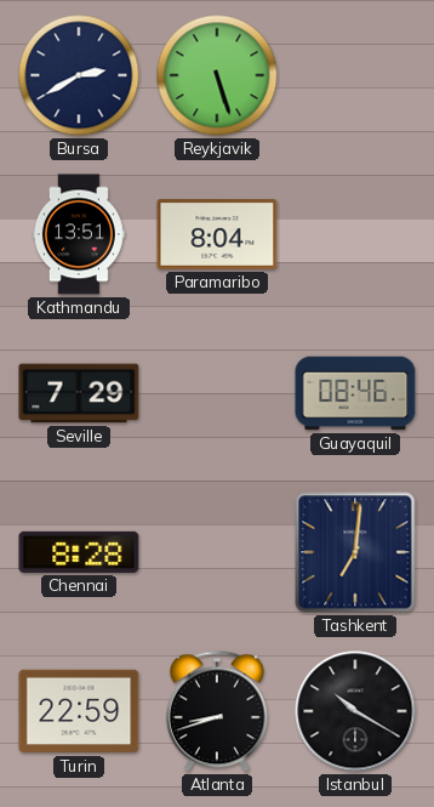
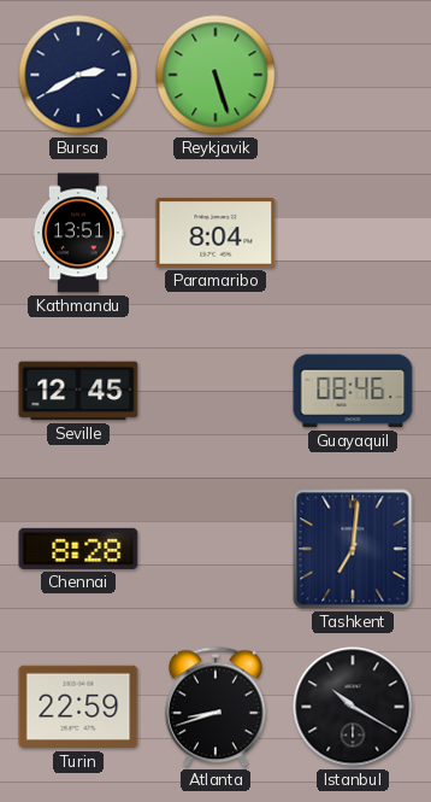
Seville: 7:29 -> 12:45
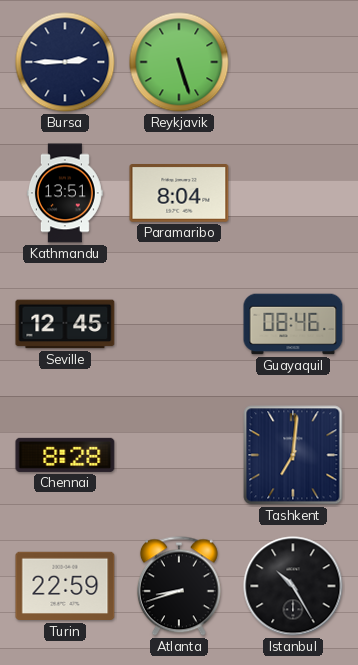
Bursa: 2:40 -> 2:45
Istanbul: 10:20 -> 10:25
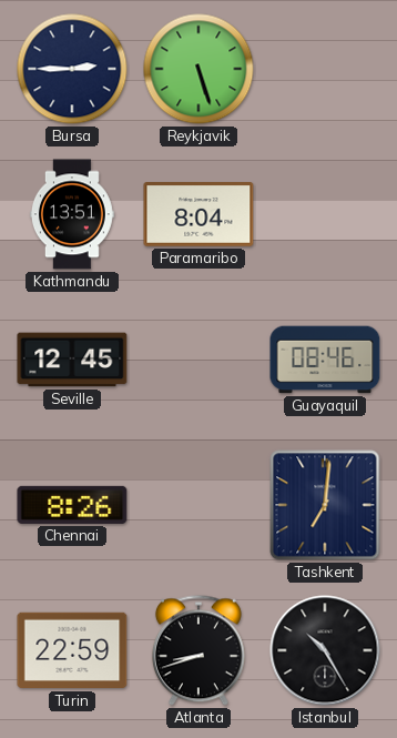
Chennai: 8:28 -> 8:26
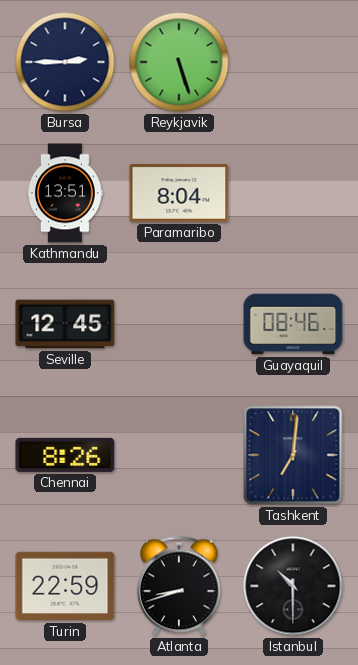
Istanbul: 10:25 -> 10:30
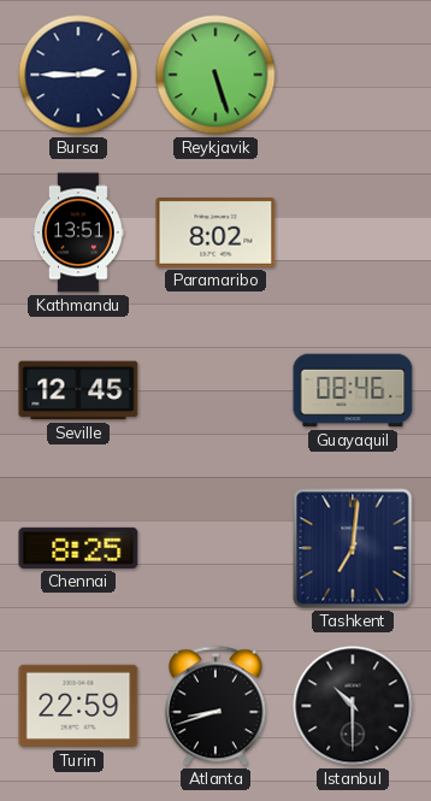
Paramaribo: 8:04 -> 8:02
Chennai: 8:26 -> 8:25
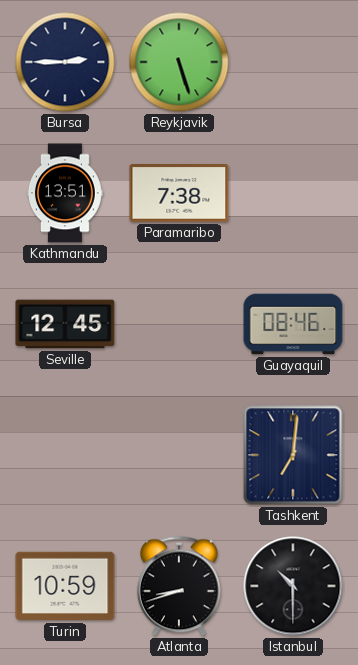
Paramaribo: 8:02 -> 7:38
Chennai: 8:25 -> none
Turin: 22:59 -> 10:59
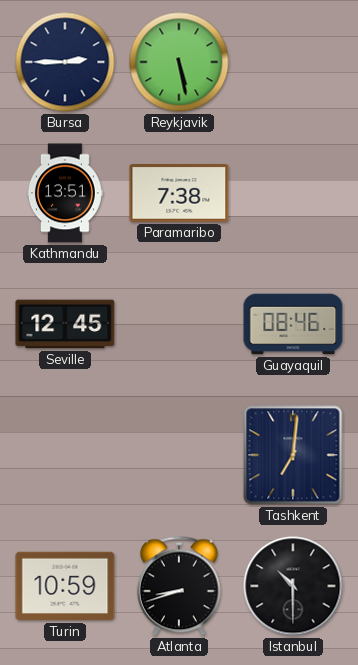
Reykjavik: 5:27 -> 5:28
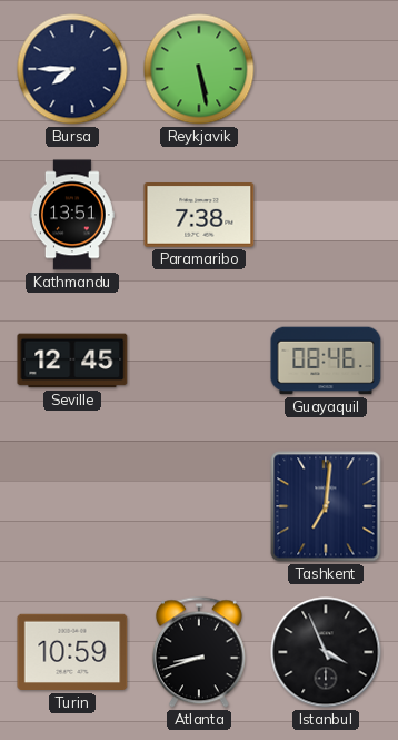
Bursa: 2:45 -> 7:45
Istanbul: 10:30 -> 3:56
